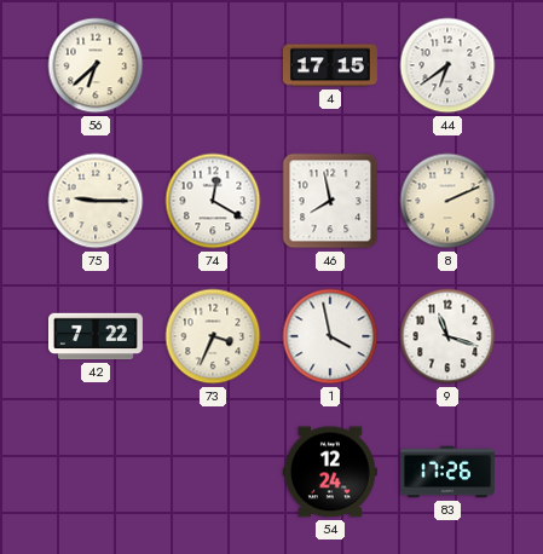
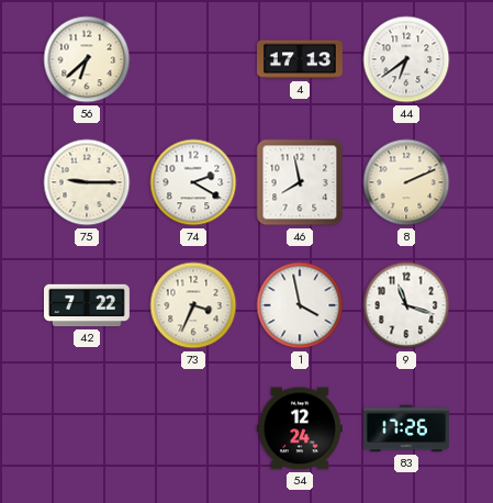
4: 17:15 -> 17:13
74: 12:20 -> 2:20
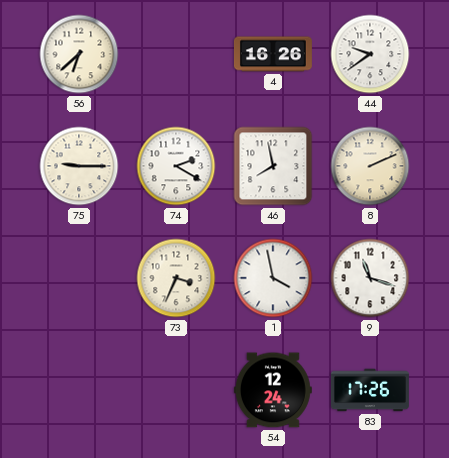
4: 17:13 -> 16:26
44: 6:39 -> 9:39
42: 7:22 -> none
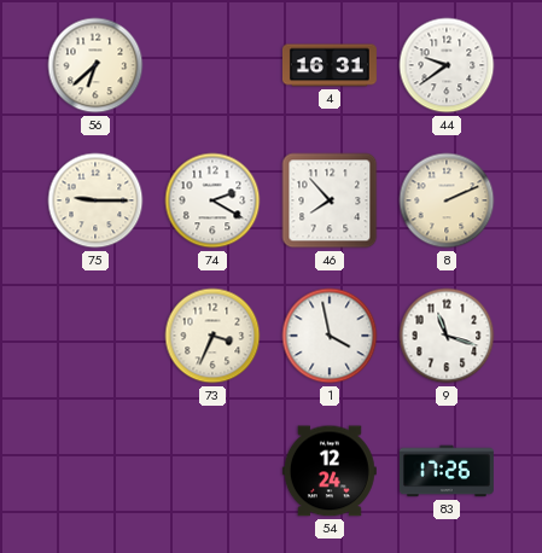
4: 16:26 -> 16:31
46: 7:58 -> 7:53
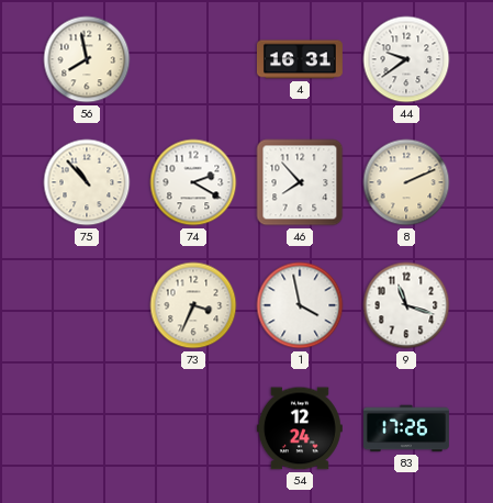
56: 6:38 -> 7:58
75: 9:15 -> 10:53
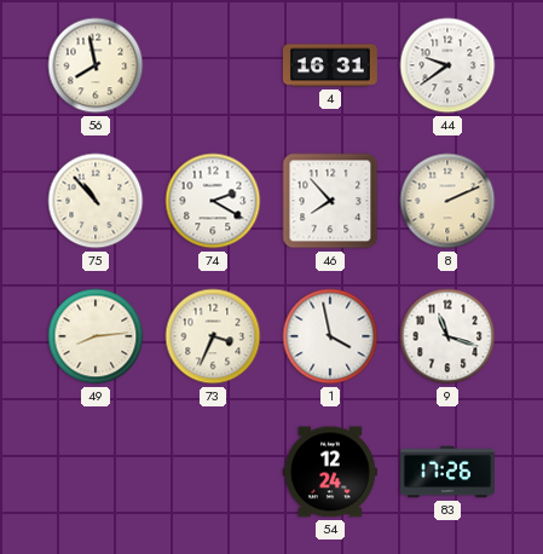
49: none -> 8:14
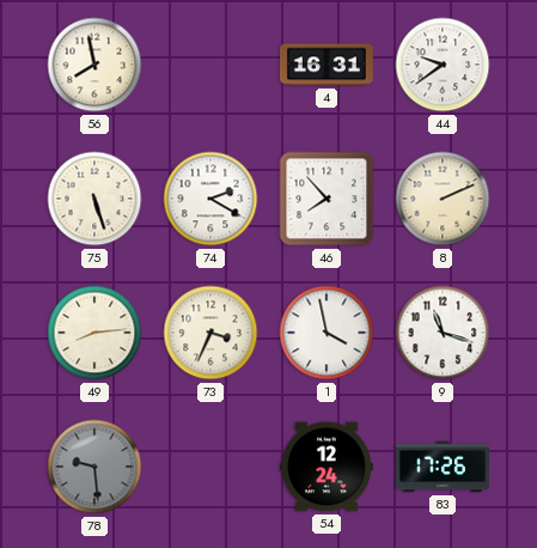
75: 10:53 -> 5:27
78: none -> 9:29
